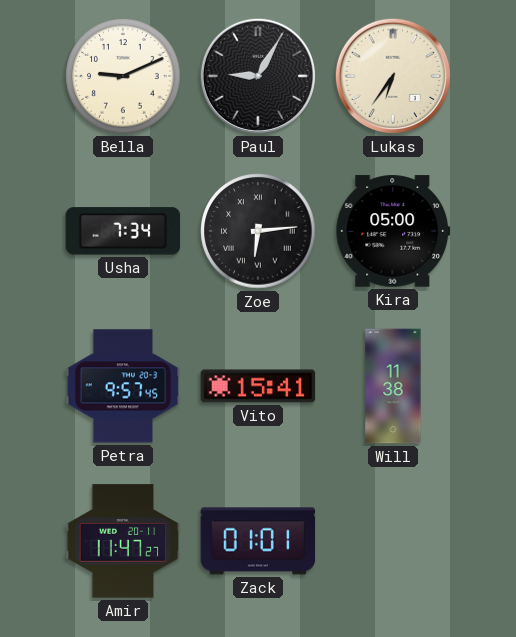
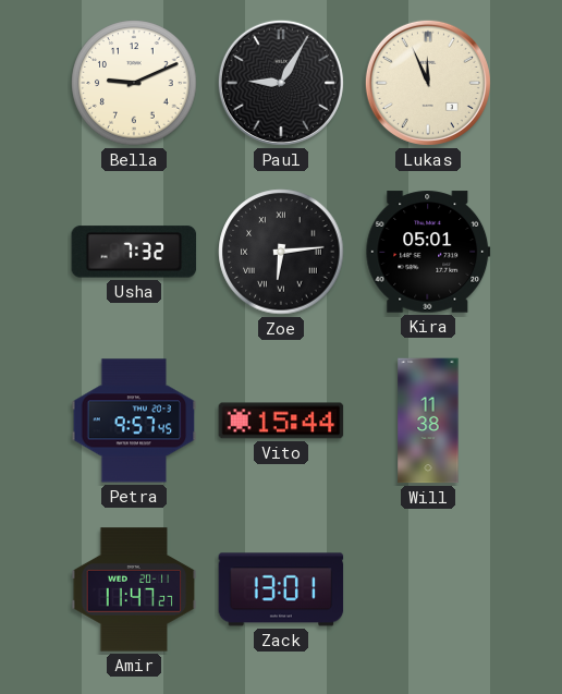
Lukas: 6:36 -> 11:56
Usha: 7:34 -> 7:32
Kira: 05:00 -> 05:01
Vito: 15:41 -> 15:44
Zack: 01:01 -> 13:01
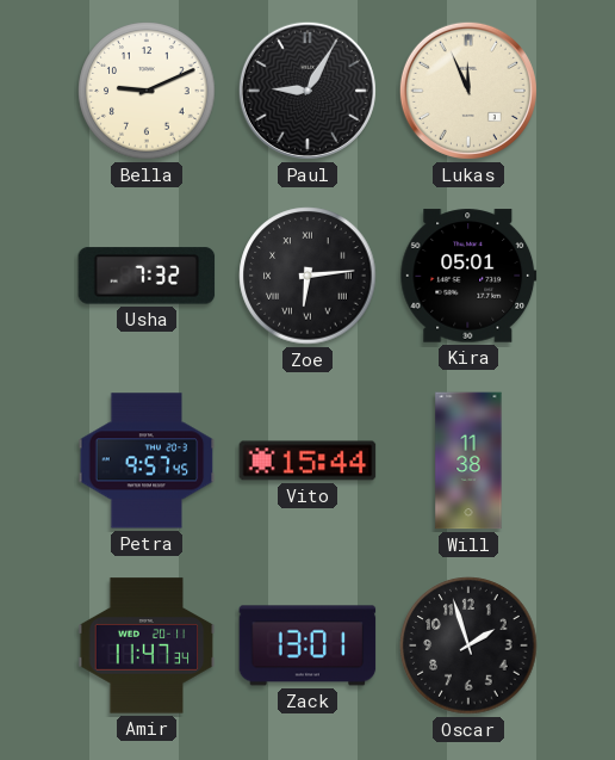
Amir: 11:47:27 -> 11:47:34
Oscar: none -> 1:57
